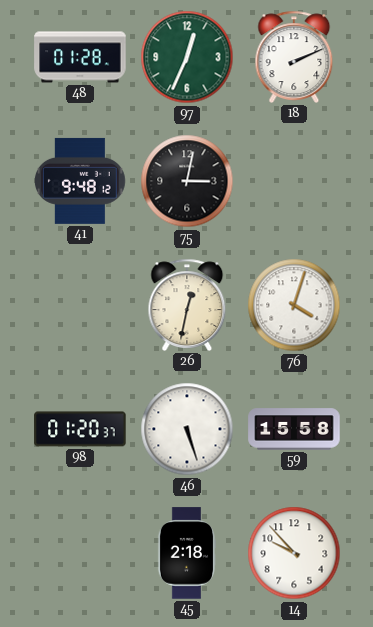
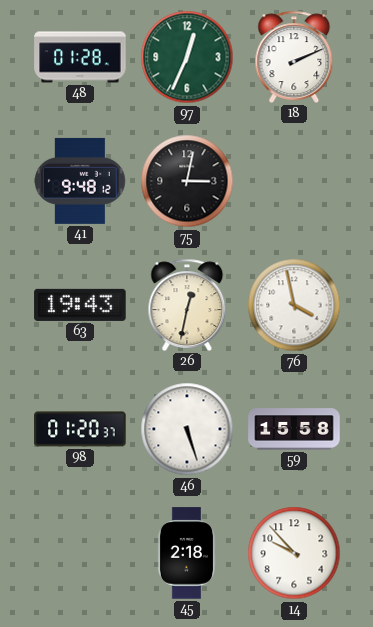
63: none -> 19:43
76: 4:03 -> 3:58
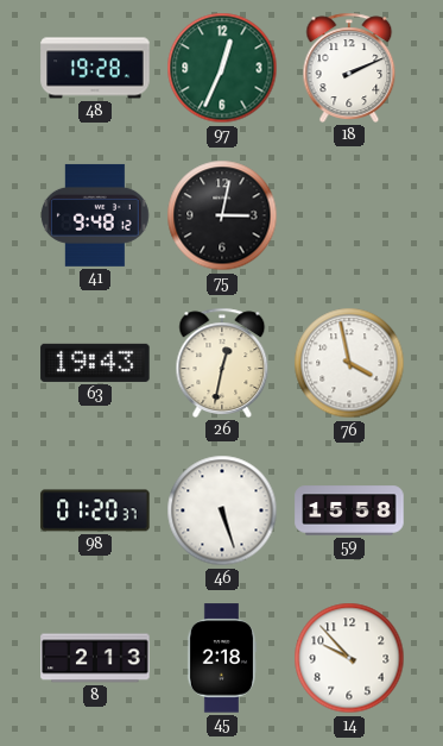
48: 01:28 -> 19:28
8: none -> 2:13
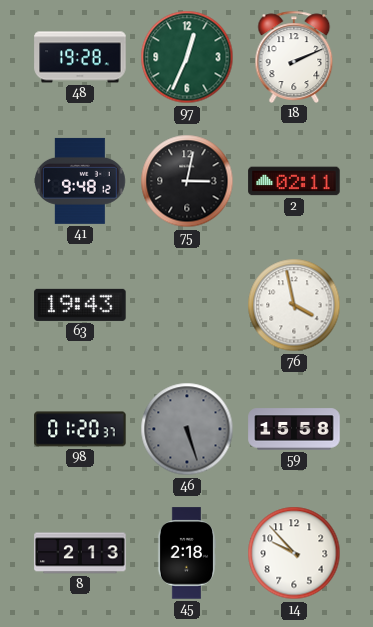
2: none -> 02:11
26: 12:32 -> none
46 dial: white -> grey
